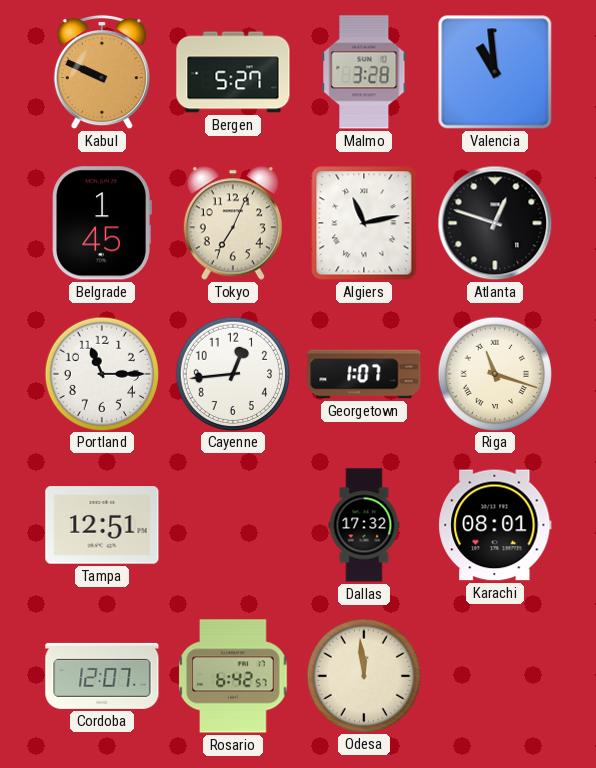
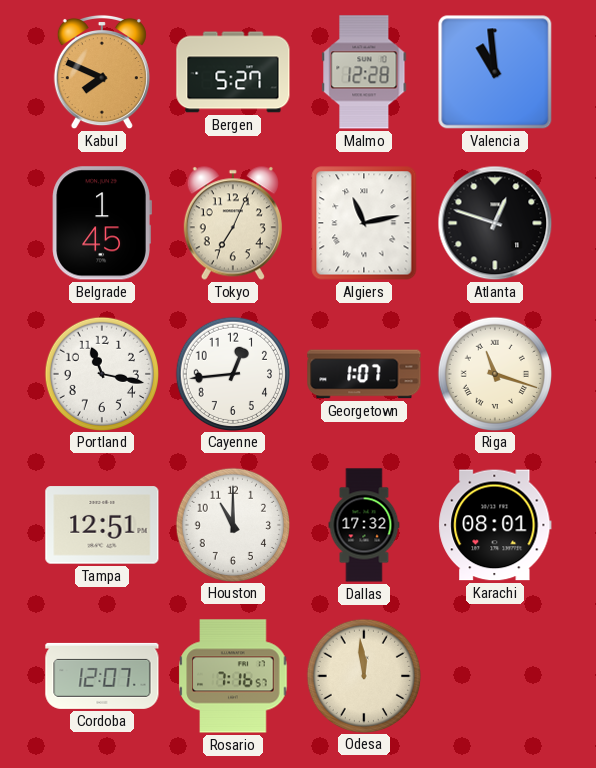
Kabul: 9:49 -> 7:49
Malmo: 3:28 -> 12:28
Portland: 11:15 -> 11:17
Houston: none -> 11:00
Rosario: 6:42 -> 7:16
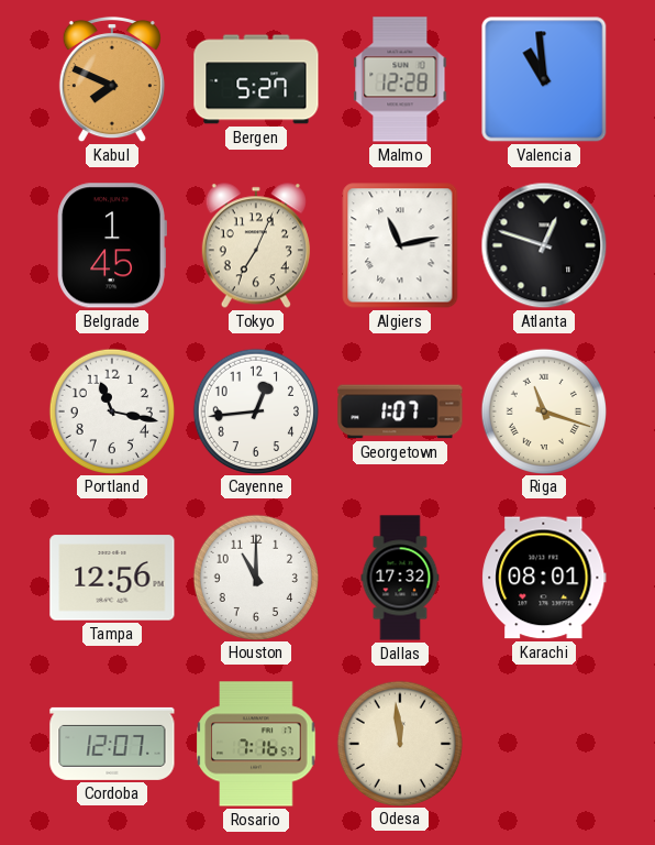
Tampa: 12:51 -> 12:56
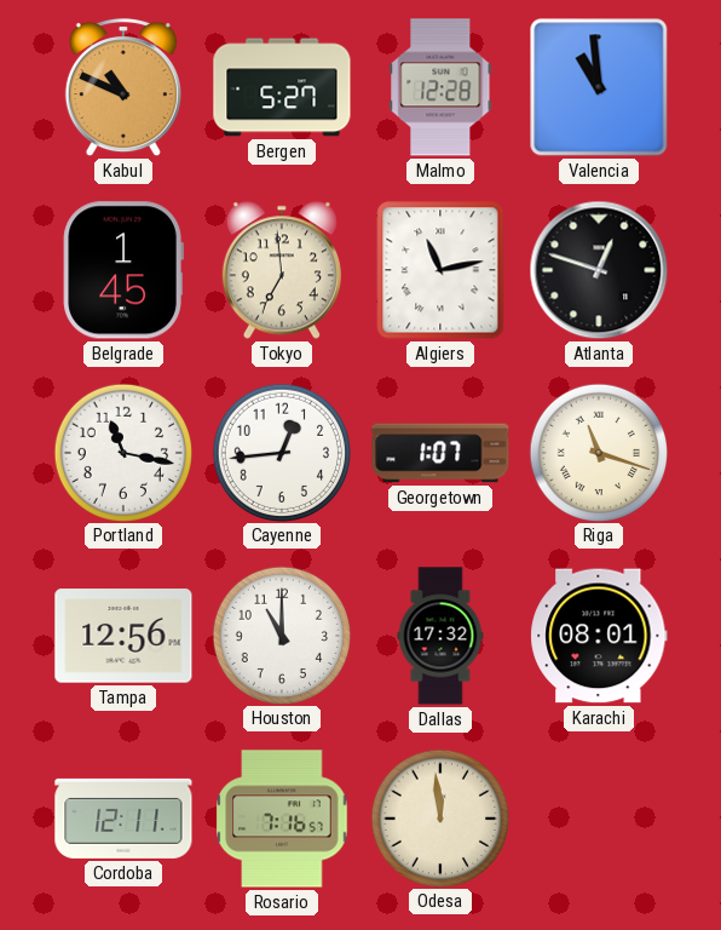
Kabul: 7:49 -> 10:49
Tokyo: 7:04 -> 6:59
Cordoba: 12:07 -> 12:11
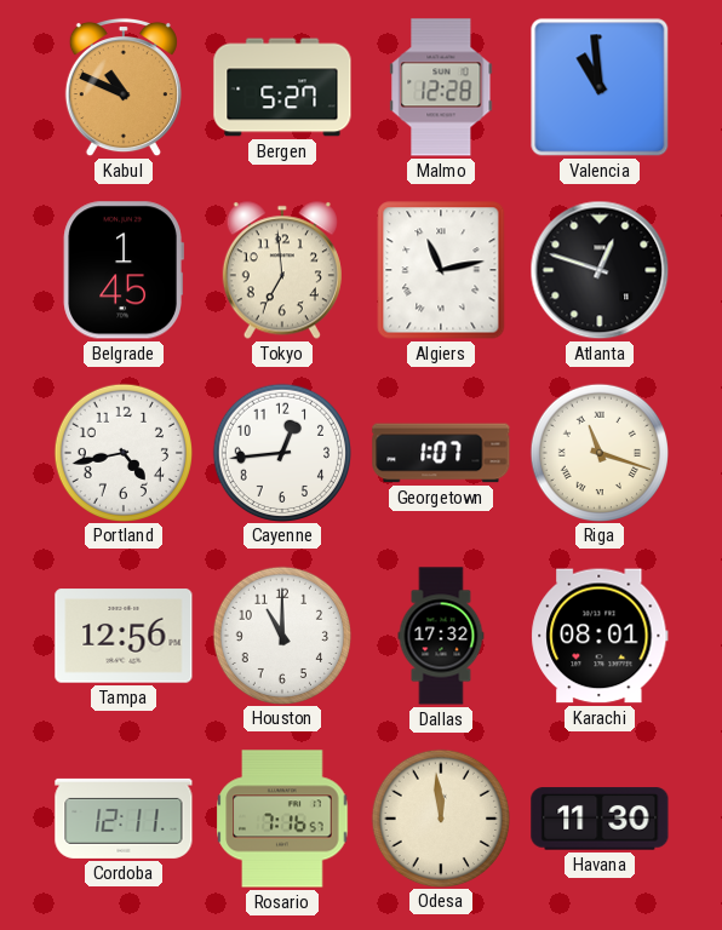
Portland: 11:17 -> 4:43
Havana: none -> 11:30
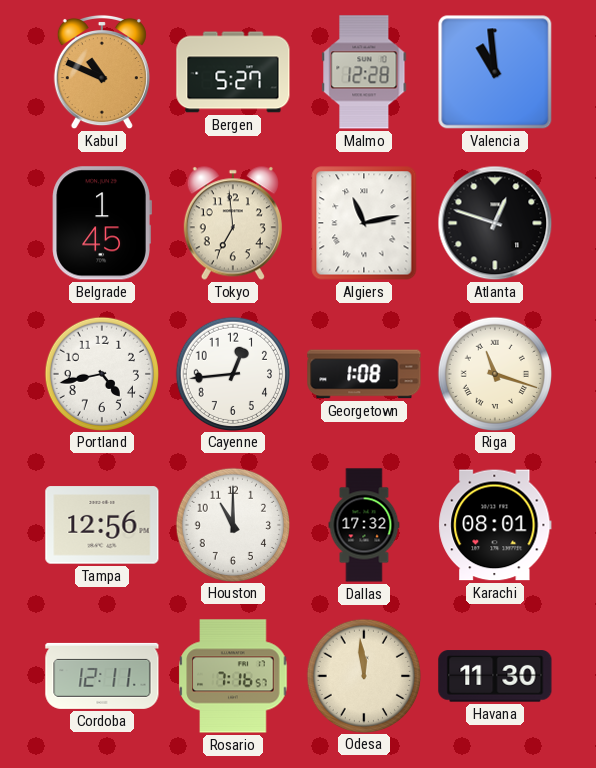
Georgetown: 1:07 -> 1:08
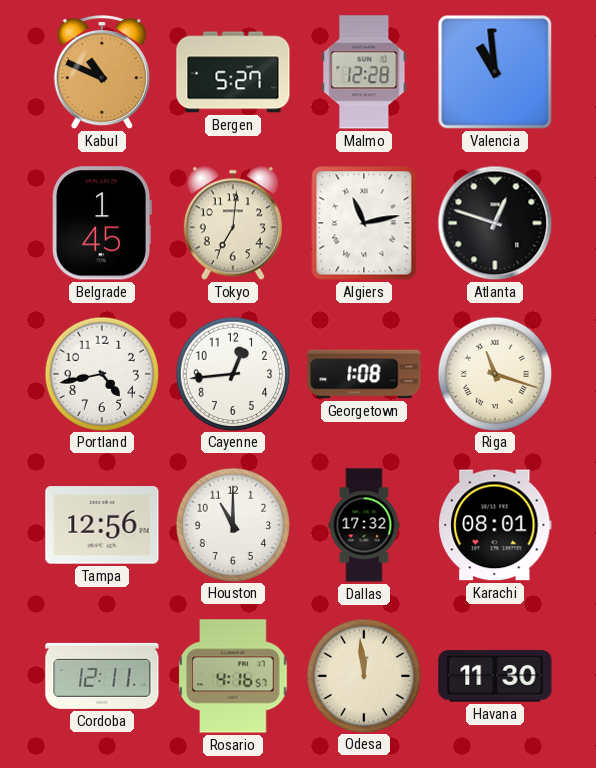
Tokyo: 6:59 -> 7:01
Rosario: 7:16 -> 4:16
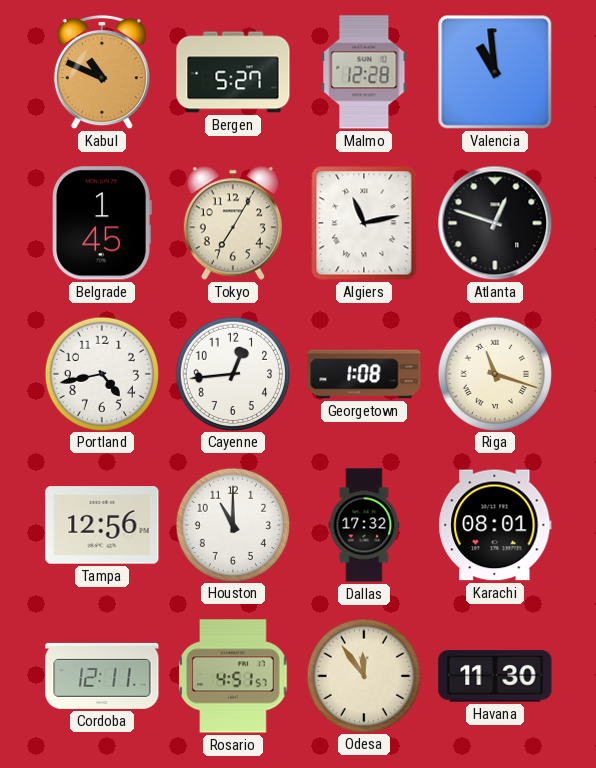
Tokyo: 7:01 -> 7:05
Rosario: 4:16 -> 4:51
Odesa: 11:59 -> 11:54
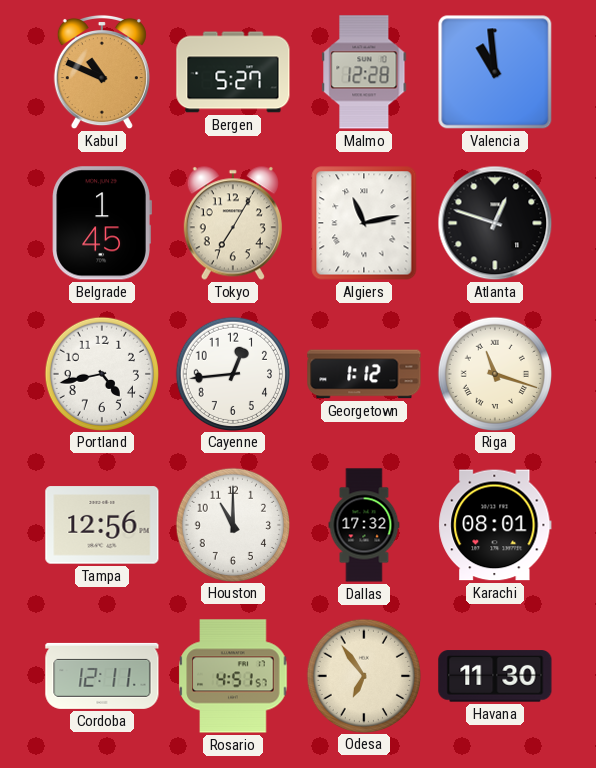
Georgetown: 1:08 -> 1:12
Odesa: 11:54 -> 6:54
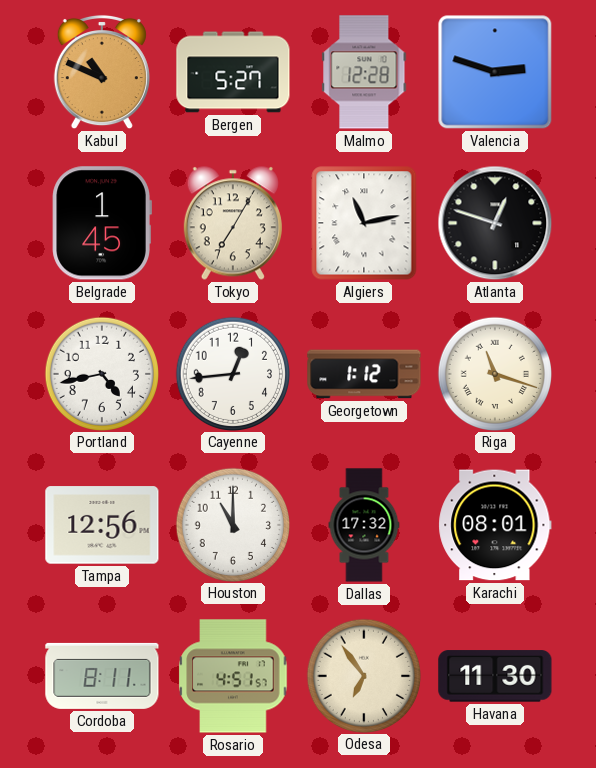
Valencia: 10:59 -> 2:48
Cordoba: 12:11 -> 8:11
